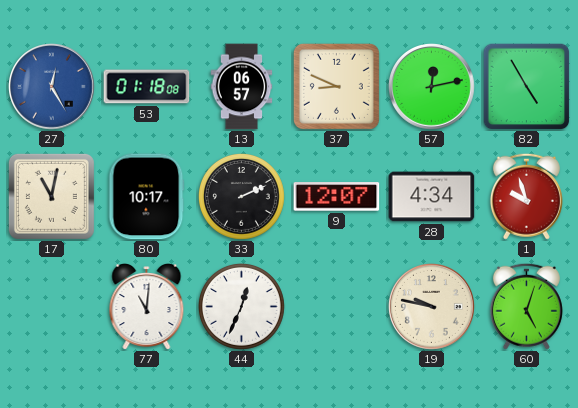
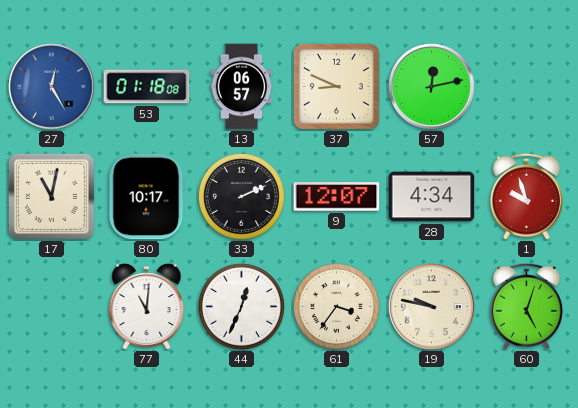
82: 4:55 -> none
61: none -> 3:36
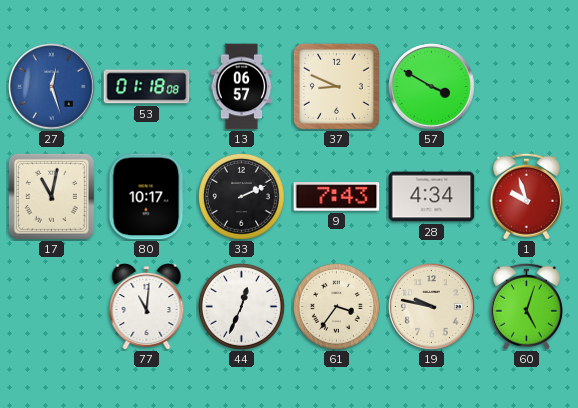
27: 12:25 -> 12:27
57: 12:13 -> 3:50
9: 12:07 -> 7:43
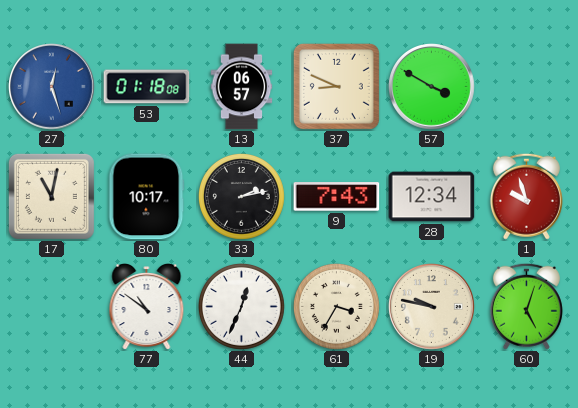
33: 2:11 -> 2:13
28: 4:34 -> 12:34
77: 11:01 -> 10:51
61: 3:36 -> 3:35
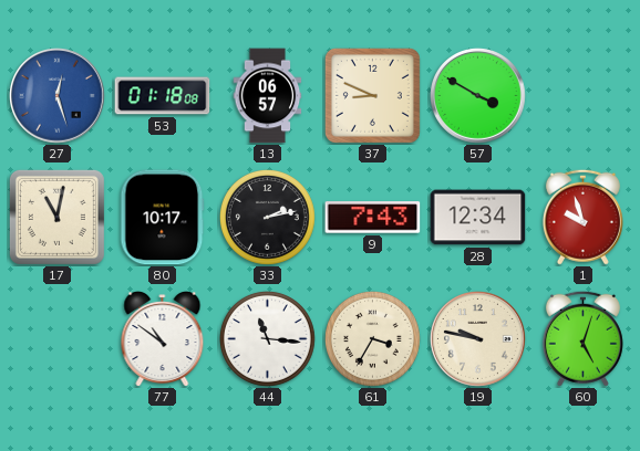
44: 12:34 -> 11:16
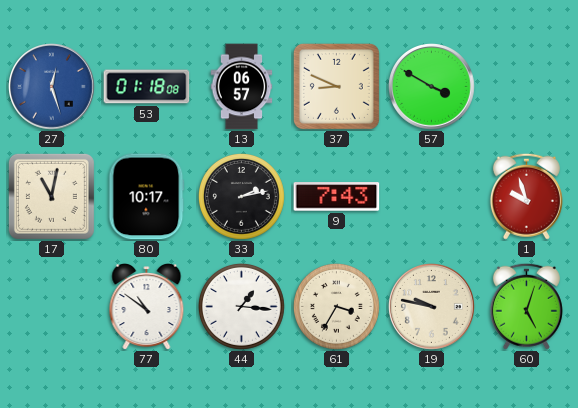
28: 12:34 -> none
44: 11:16 -> 1:16
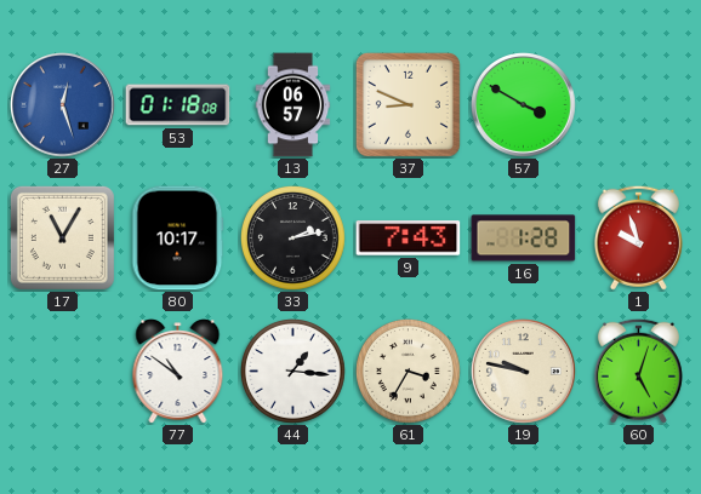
17: 11:02 -> 11:05
16: none -> 1:28
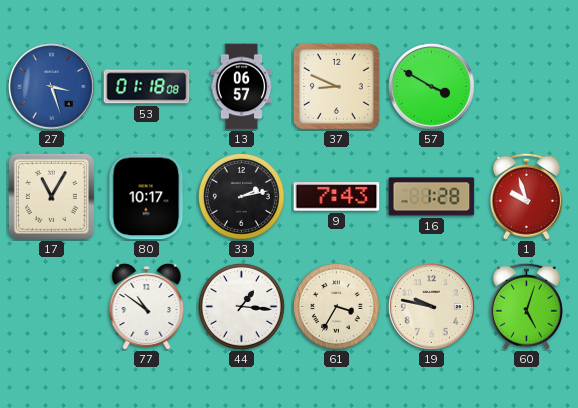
27: 12:27 -> 3:27
